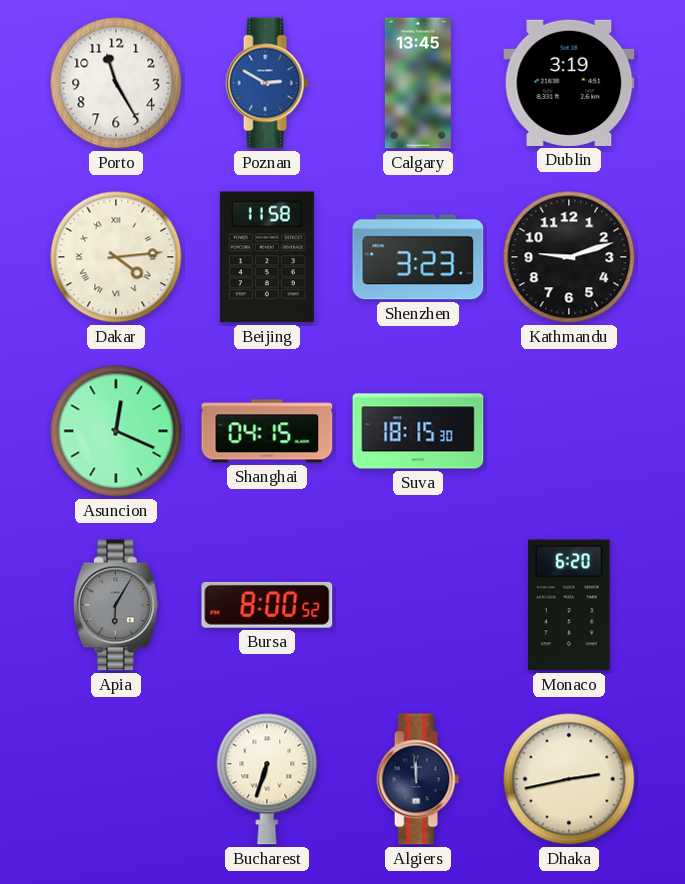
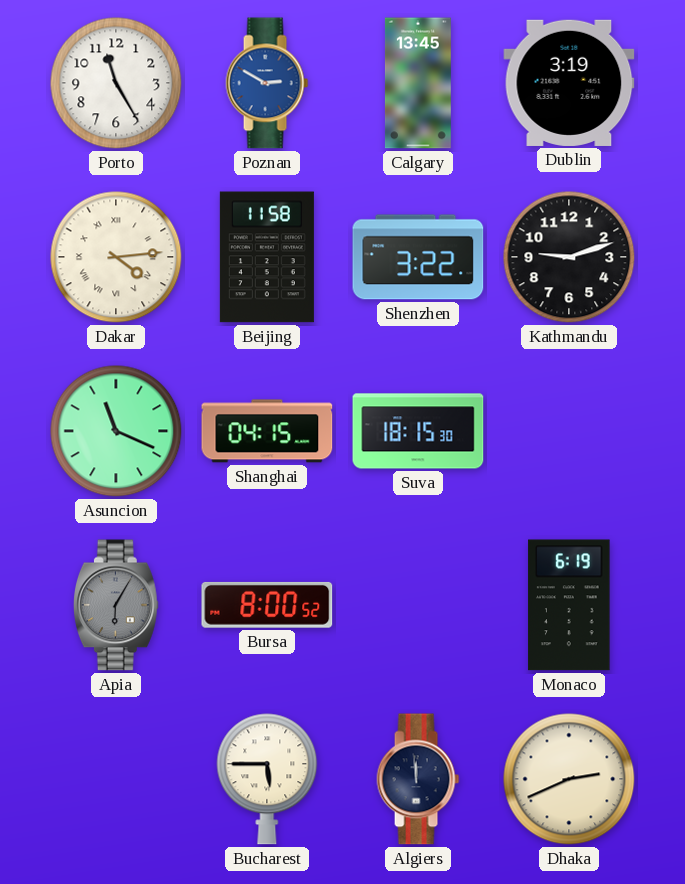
Shenzhen: 3:23 -> 3:22
Asuncion: 12:19 -> 11:19
Monaco: 6:20 -> 6:19
Bucharest: 6:33 -> 5:45
Dhaka: 2:43 -> 2:41
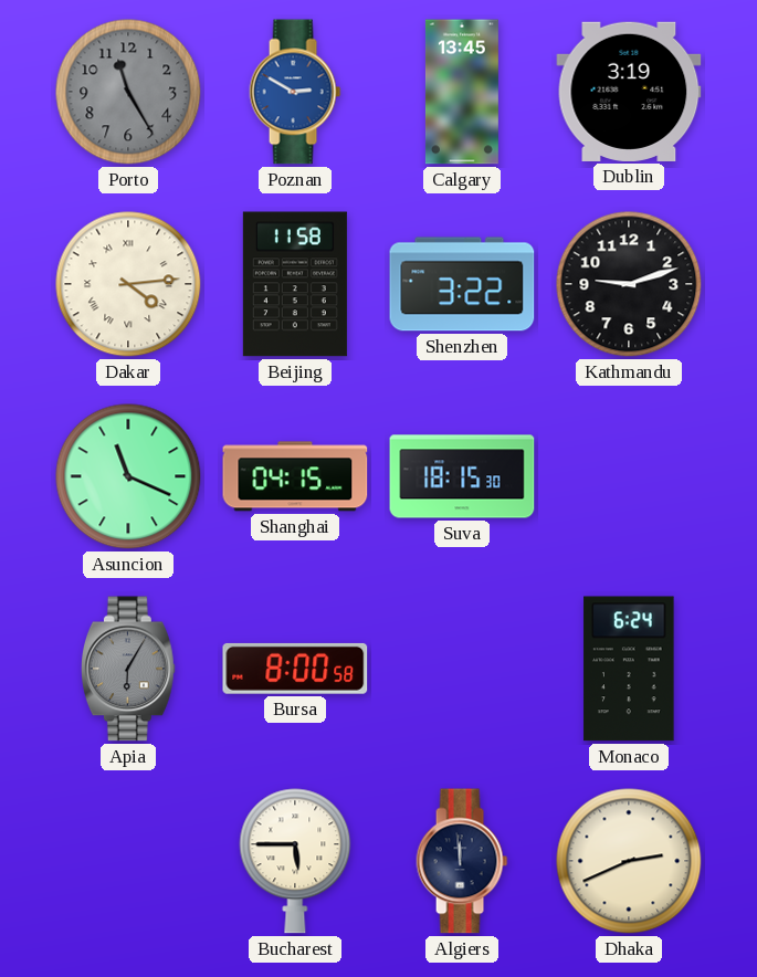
Porto dial: white -> grey
Bursa: 8:00:52 -> 8:00:58
Monaco: 6:19 -> 6:24
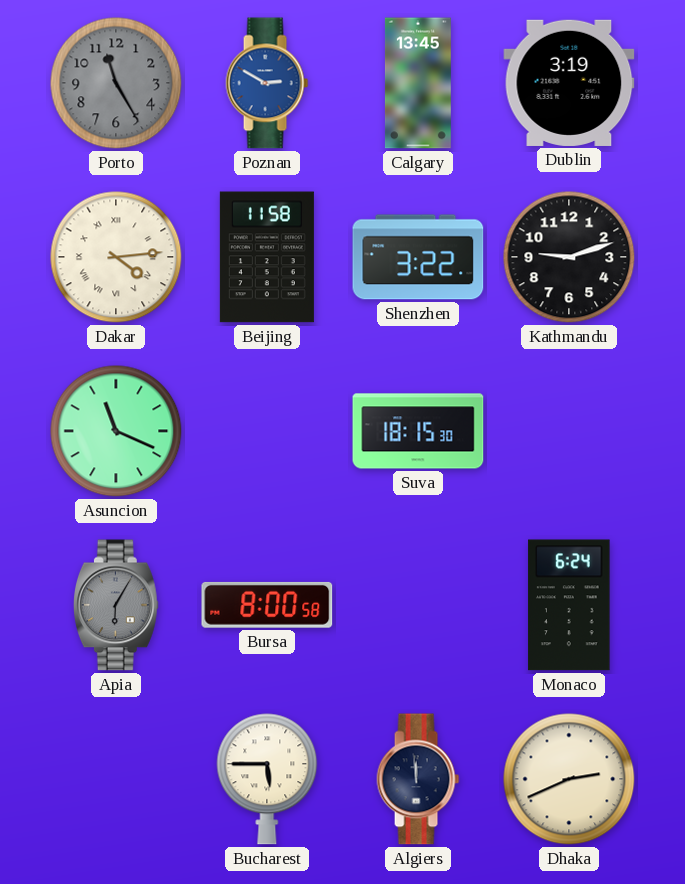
Shanghai: 04:15 -> none
